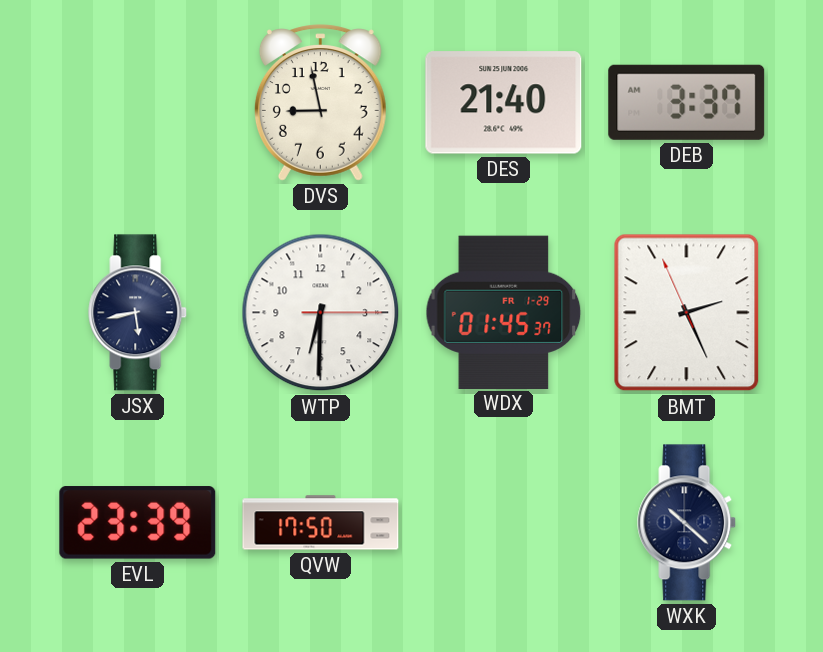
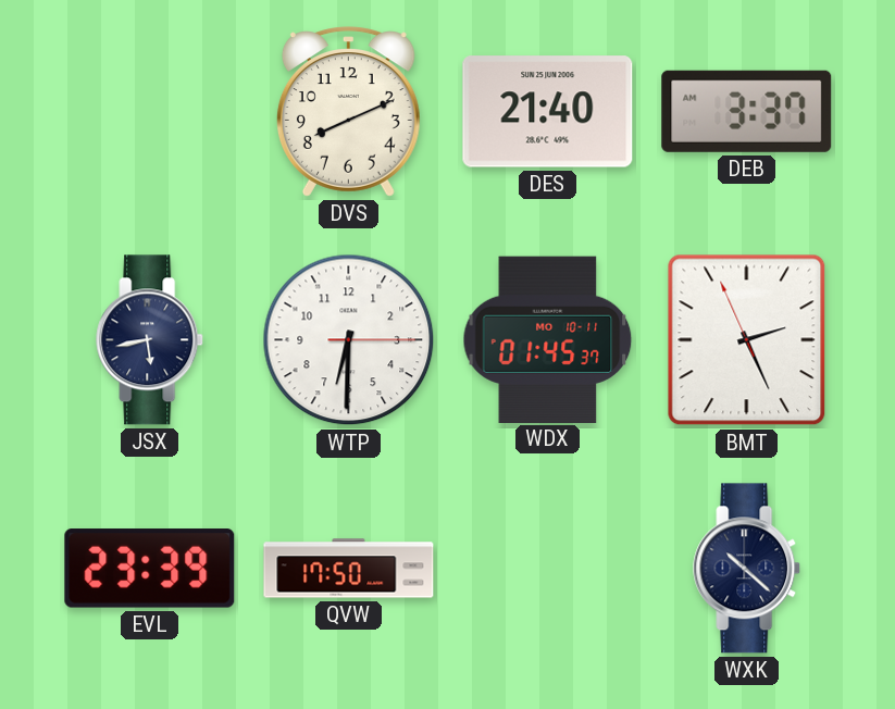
DVS: 8:58 -> 8:11
WDX date: FR 1-29 -> MO 10-11
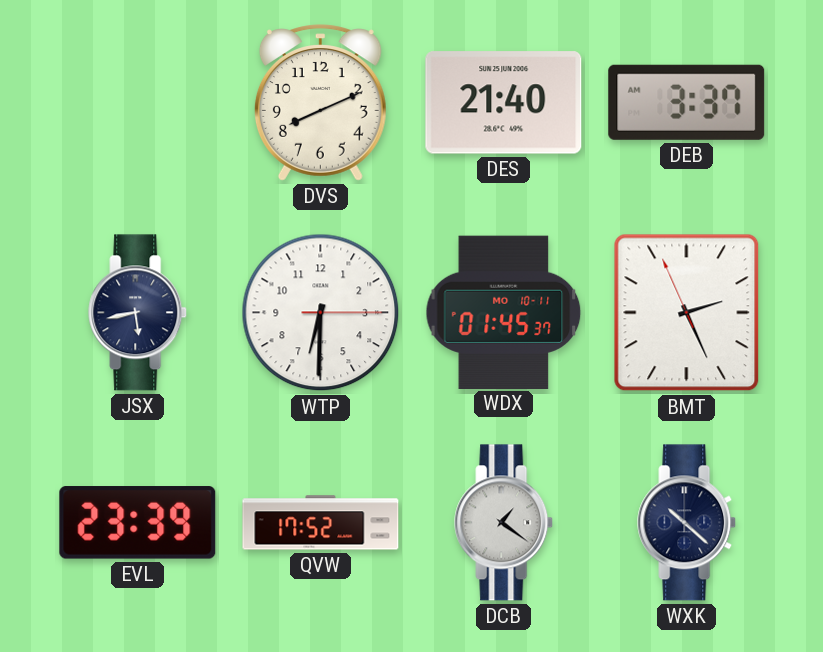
QVW: 17:50 -> 17:52
DCB: none -> 1:21
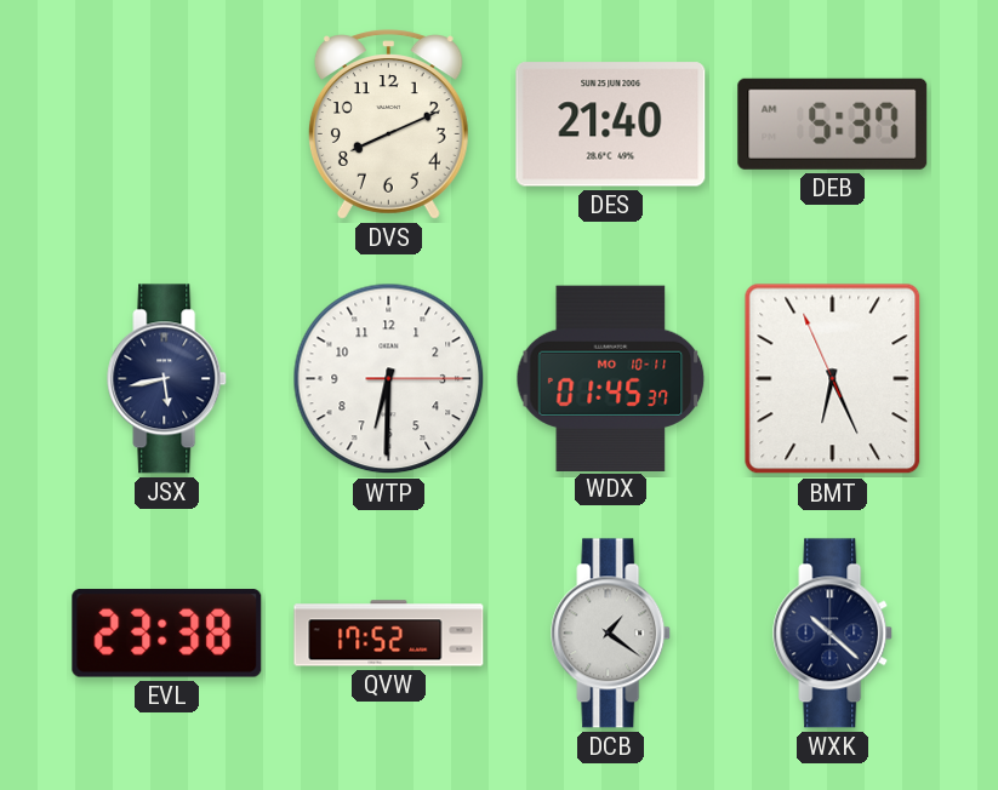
DEB: 3:37 -> 5:37
BMT: 2:25 -> 6:25
EVL: 23:39 -> 23:38
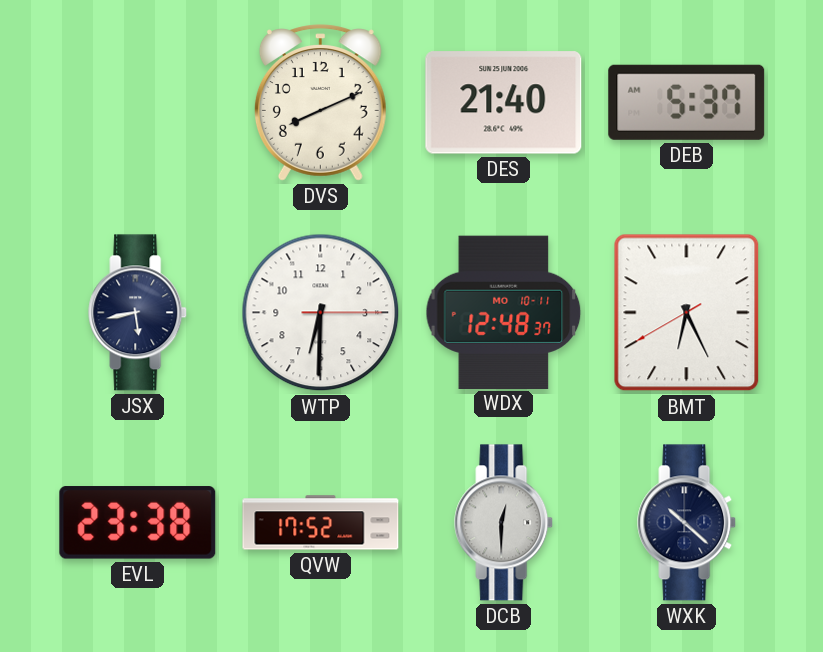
WDX: 01:45 -> 12:48
BMT: 6:25:56 -> 6:25:40
DCB: 1:21 -> 12:30
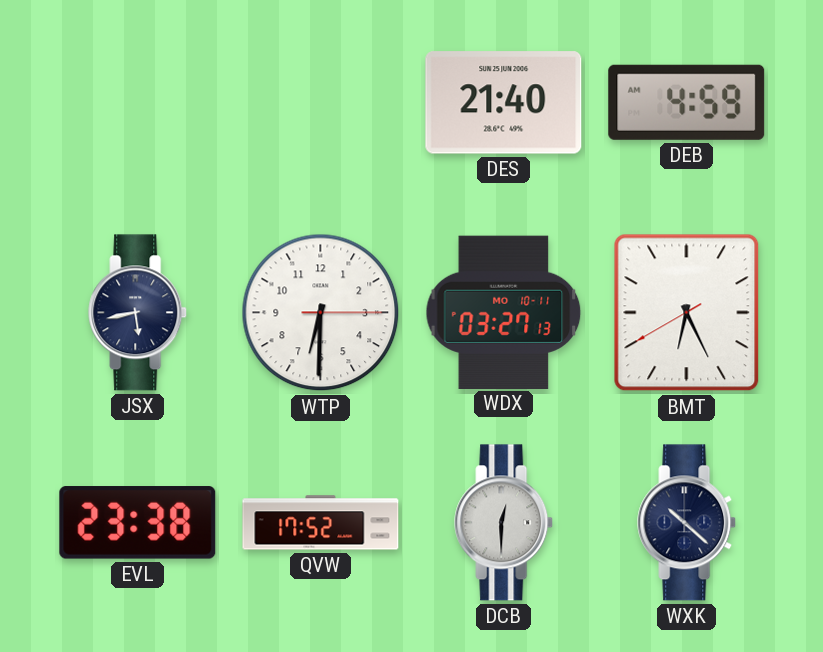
DVS: 8:11 -> none
DEB: 5:37 -> 4:59
WDX: 12:48 -> 03:27
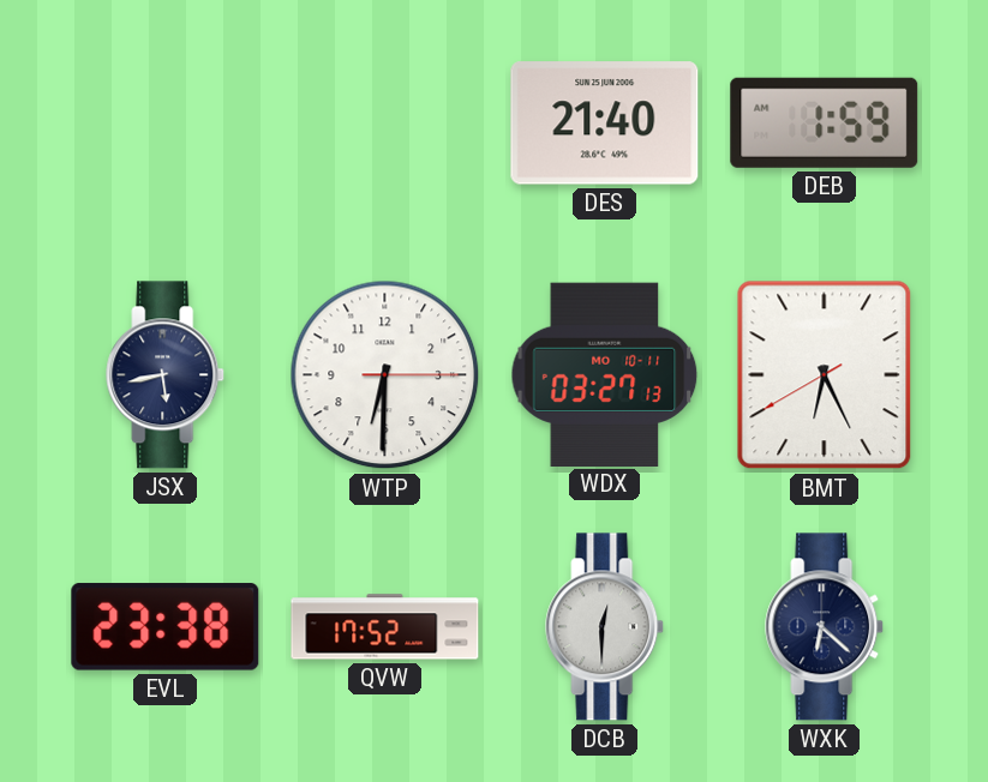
DEB: 4:59 -> 1:59
WXK: 10:22 -> 6:22
